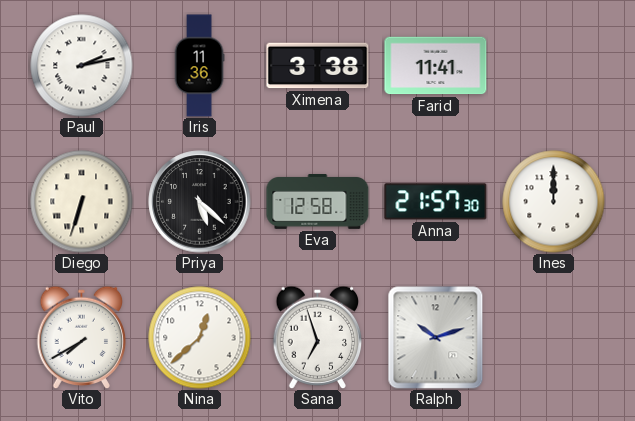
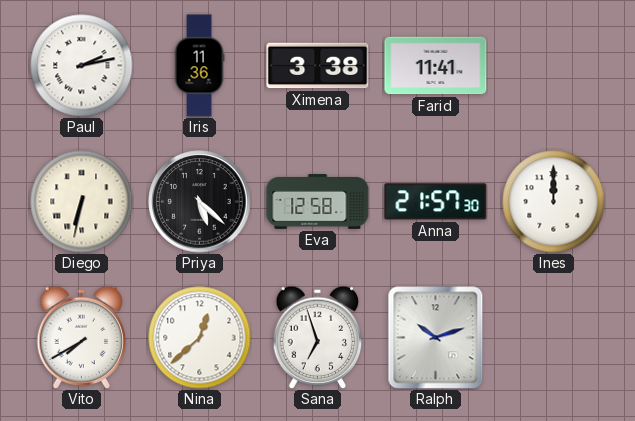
Diego: 6:33 -> 6:32
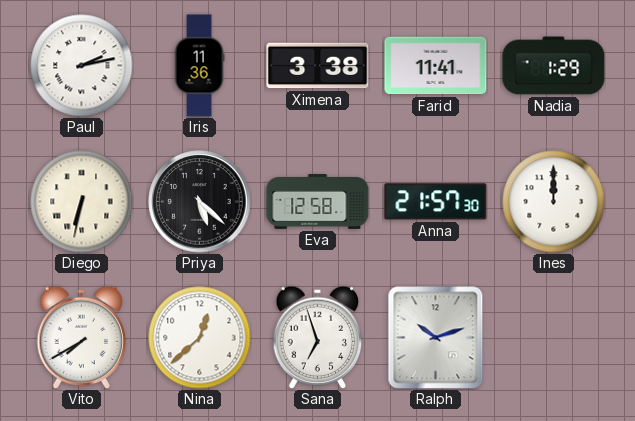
Nadia: none -> 1:29
